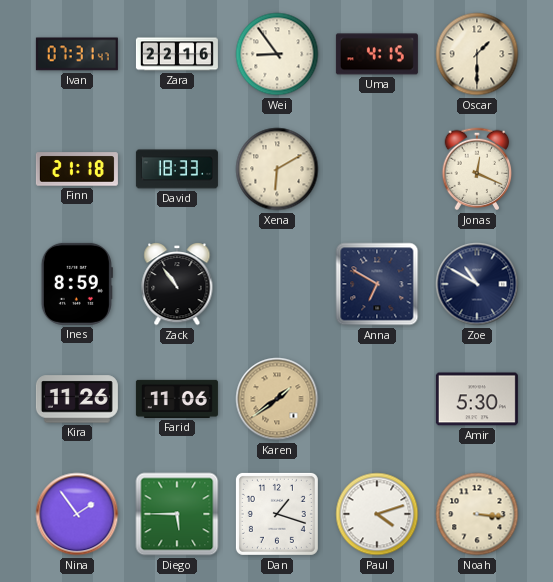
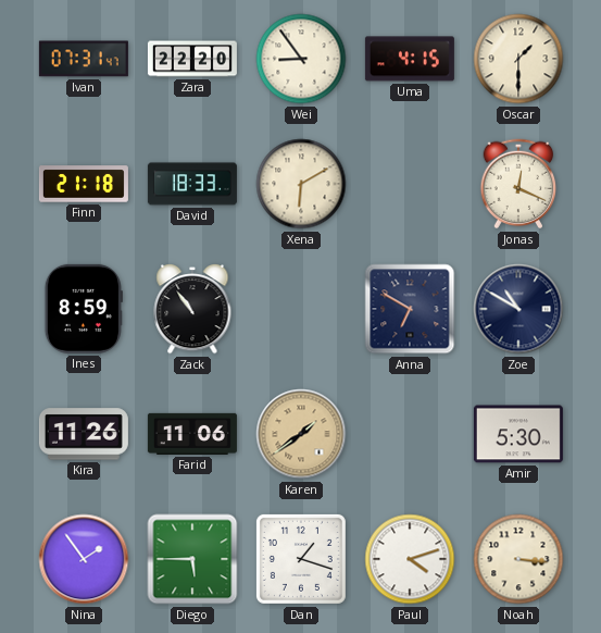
Zara: 22:16 -> 22:20
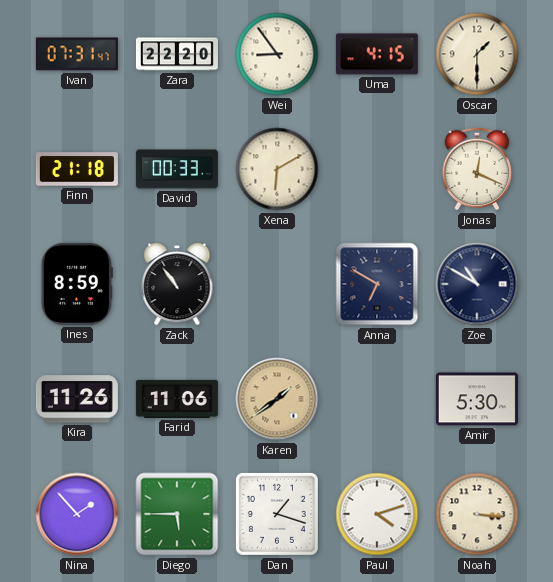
David: 18:33 -> 00:33
Nina: 1:54 -> 1:53
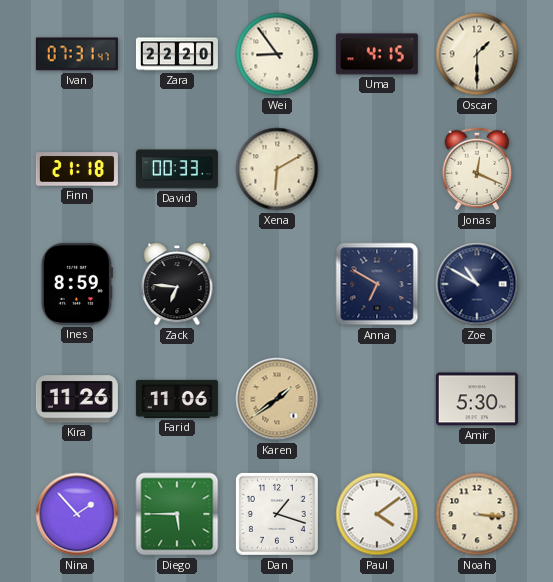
Zack: 10:54 -> 6:46
Paul: 4:12 -> 4:09
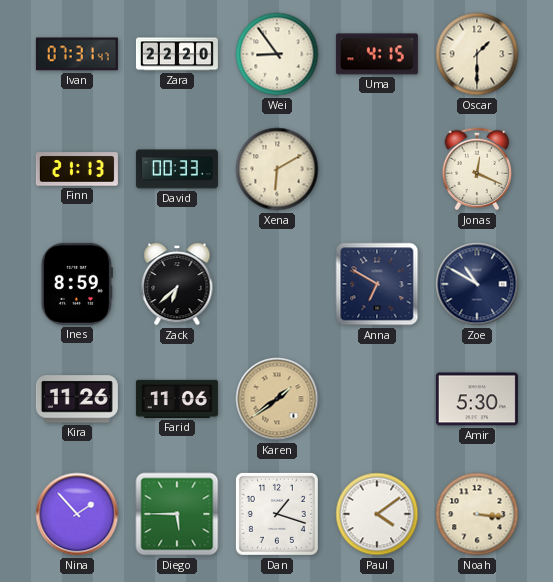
Finn: 21:18 -> 21:13
Zack: 6:46 -> 6:38
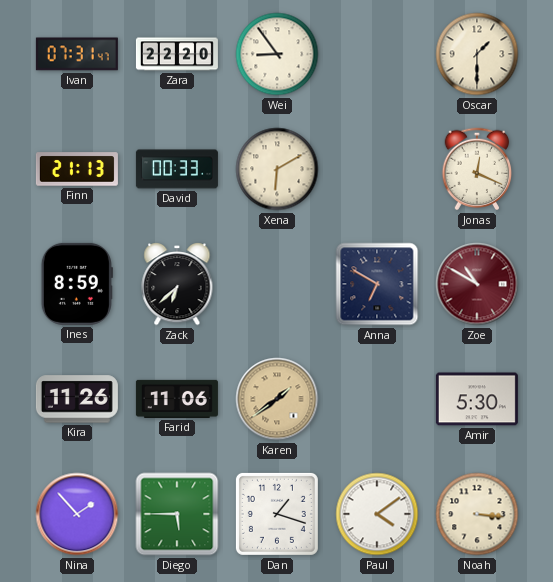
Uma: 4:15 -> none
Zoe dial: navy -> burgundy
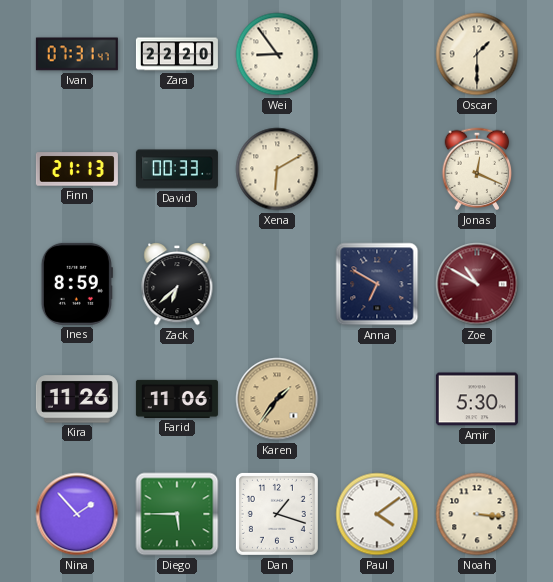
Karen: 1:39 -> 1:36
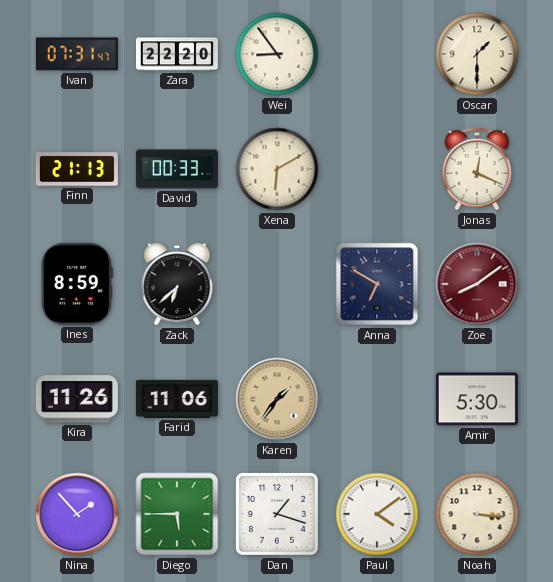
Zoe: 10:50 -> 8:09
